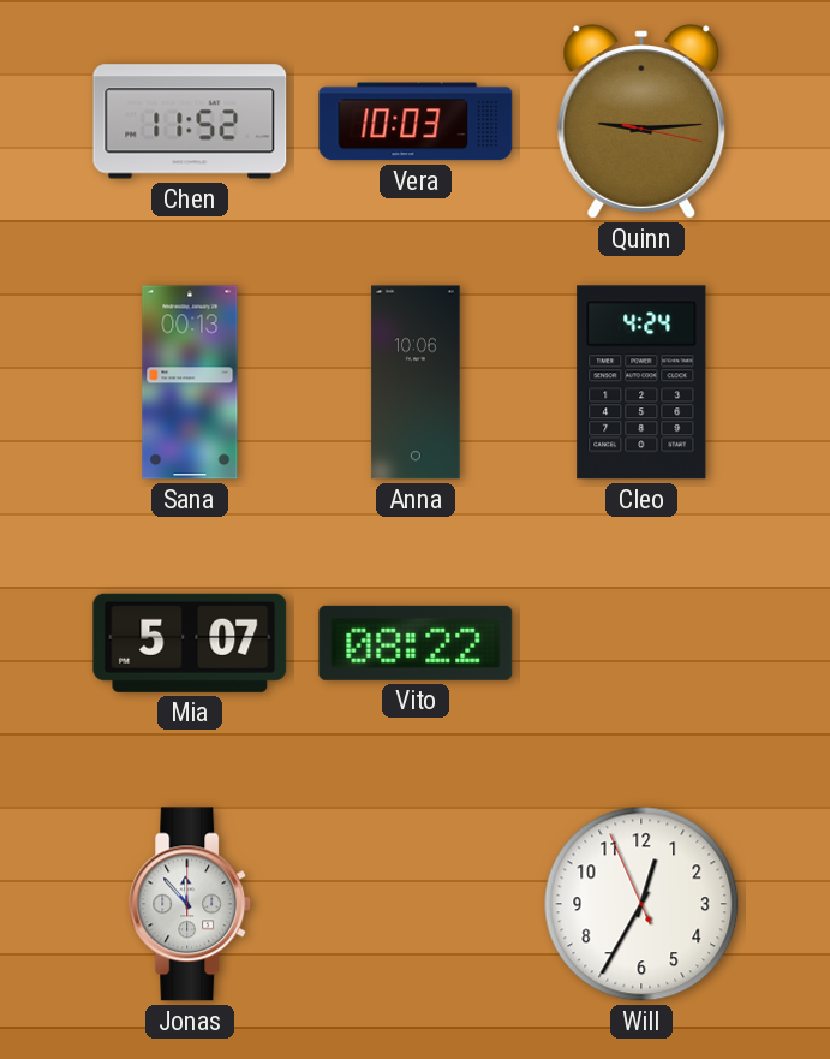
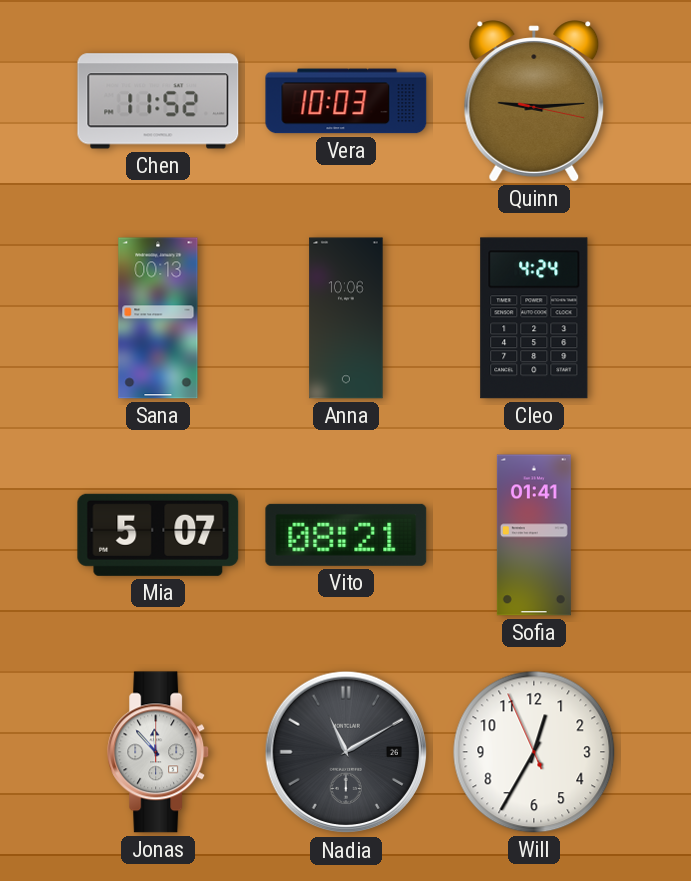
Vito: 08:22 -> 08:21
Sofia: none -> 01:41
Nadia: none -> 11:10
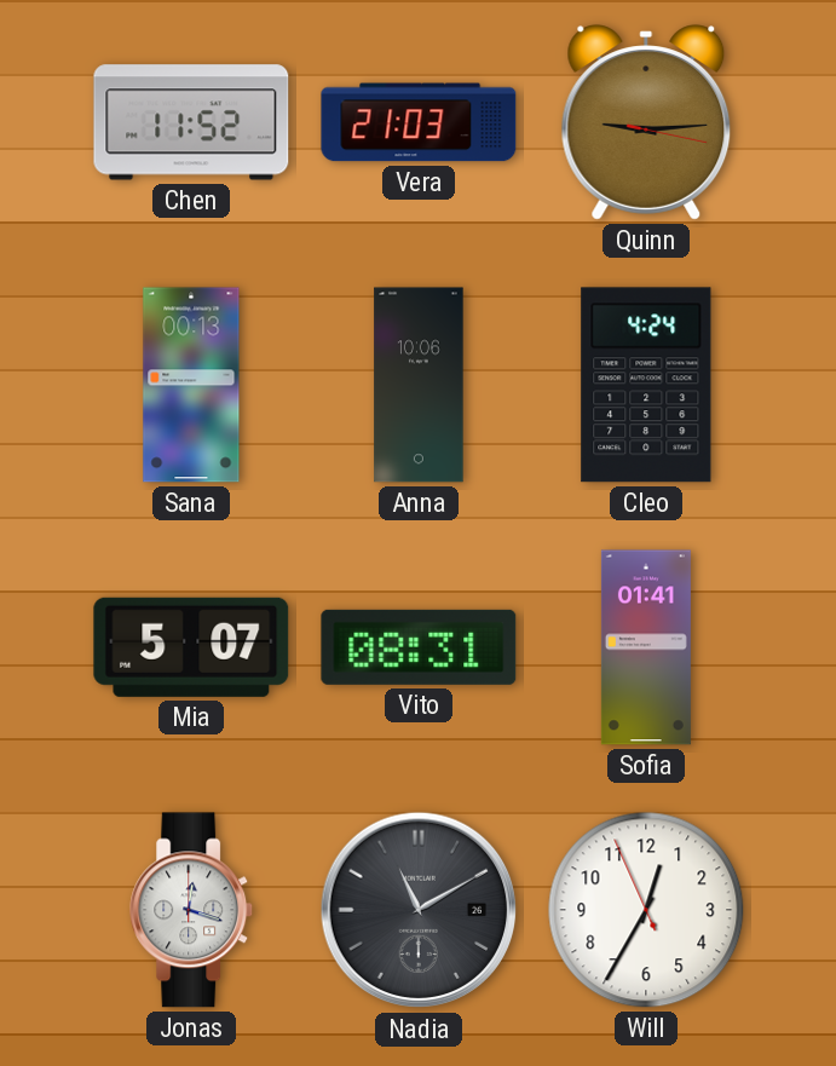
Vera: 10:03 -> 21:03
Vito: 08:21 -> 08:31
Jonas: 11:53 -> 12:18
